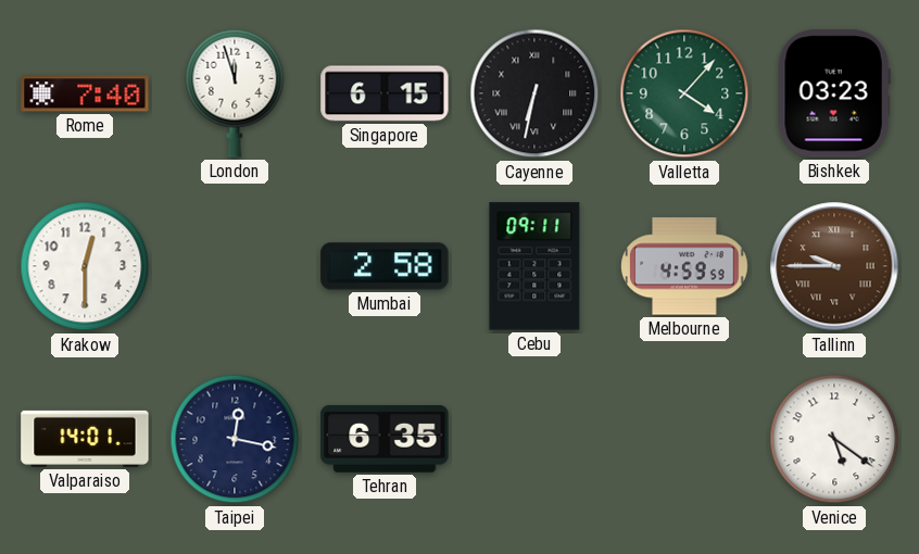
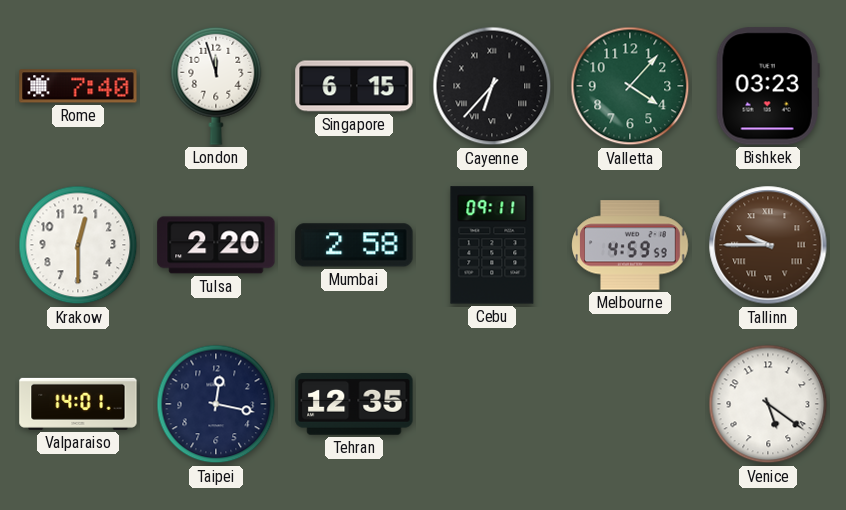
Cayenne: 6:32 -> 6:37
Tulsa: none -> 2:20
Tehran: 6:35 -> 12:35
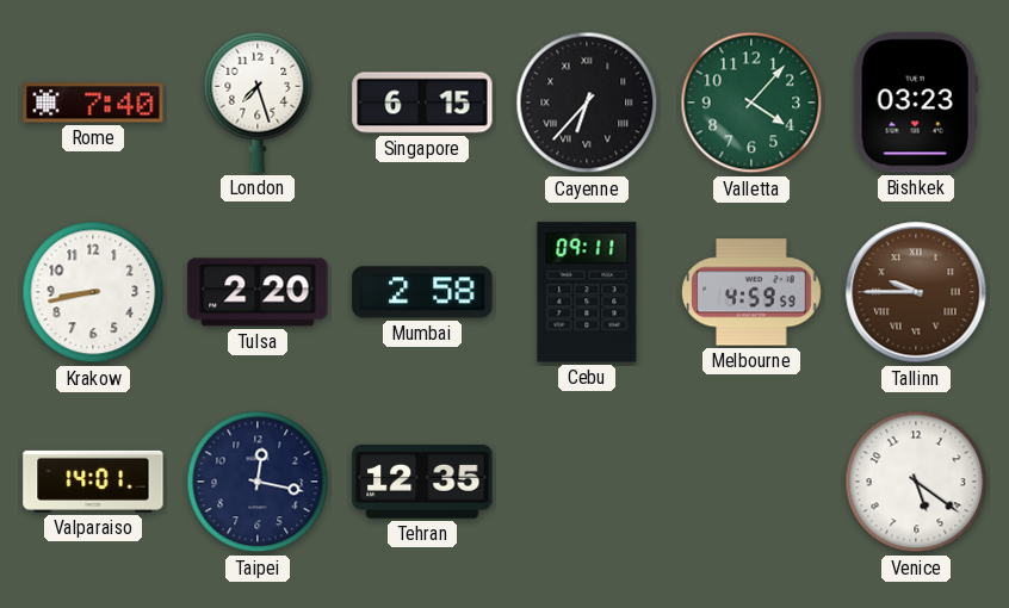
London: 11:57 -> 7:27
Krakow: 12:30 -> 8:43
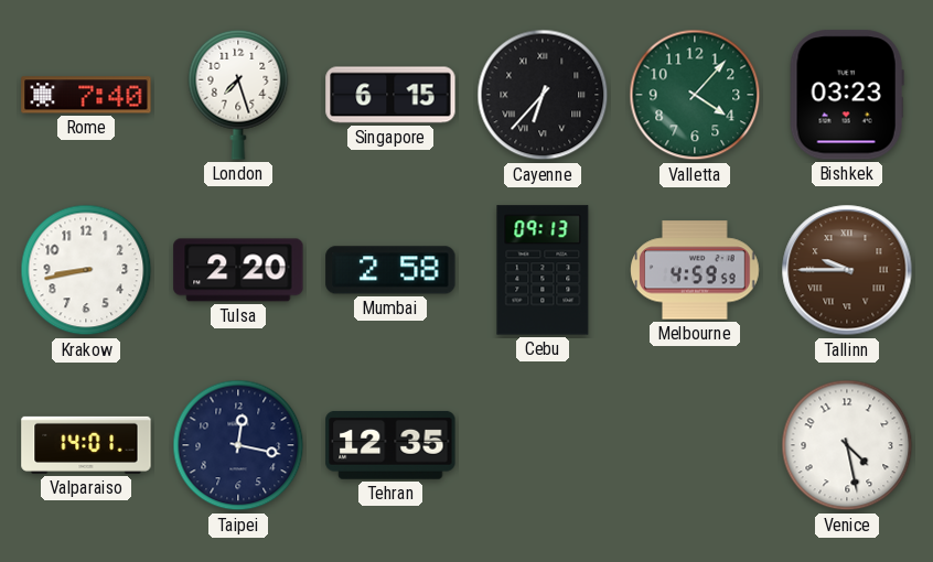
Cebu: 09:11 -> 09:13
Venice: 5:21 -> 4:28
